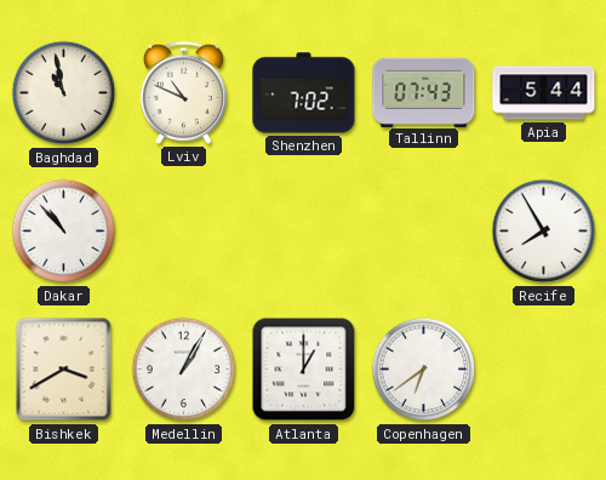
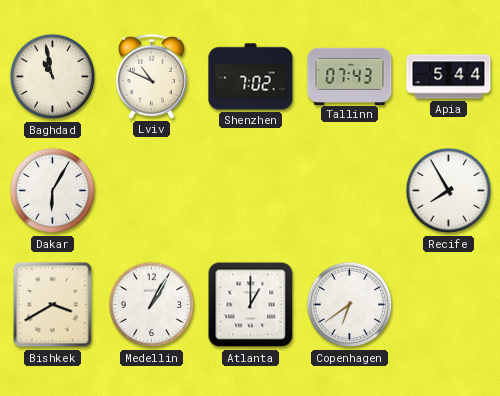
Dakar: 10:53 -> 6:05
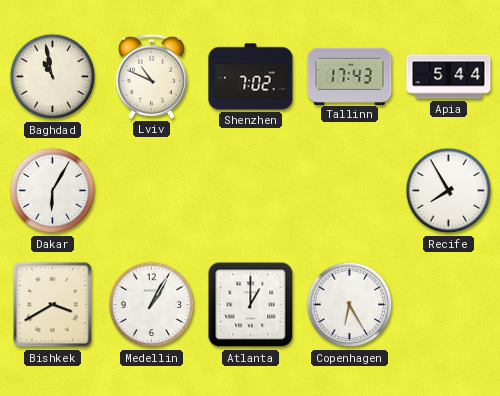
Tallinn: 07:43 -> 17:43
Copenhagen: 6:39 -> 6:25
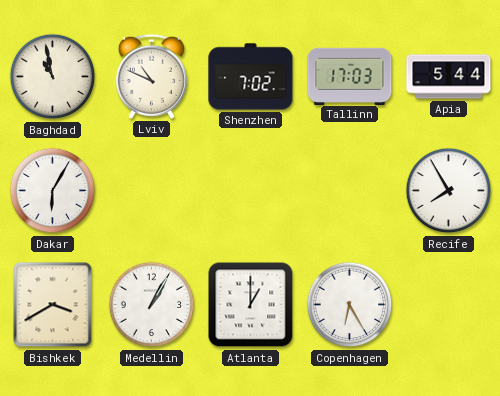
Tallinn: 17:43 -> 17:03
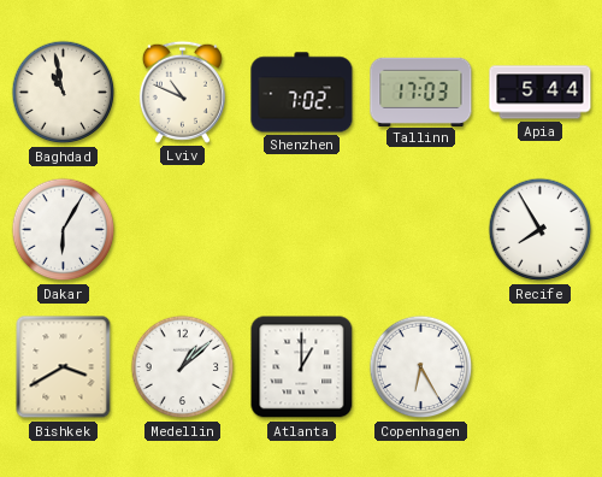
Medellin: 1:05 -> 1:08
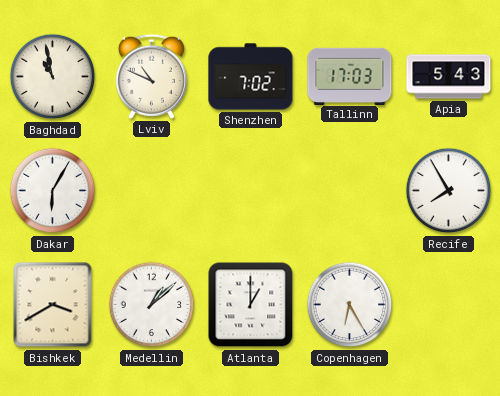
Apia: 5:44 -> 5:43
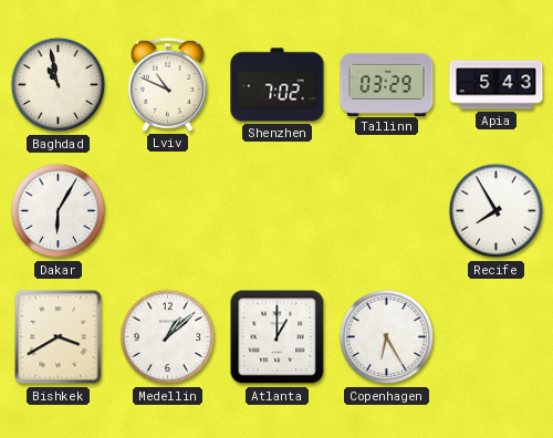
Tallinn: 17:03 -> 03:29
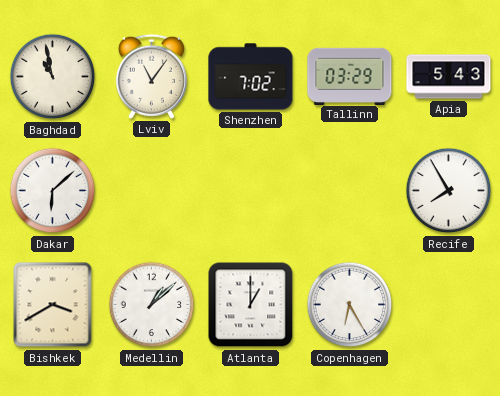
Lviv: 10:49 -> 11:06
Dakar: 6:05 -> 6:08
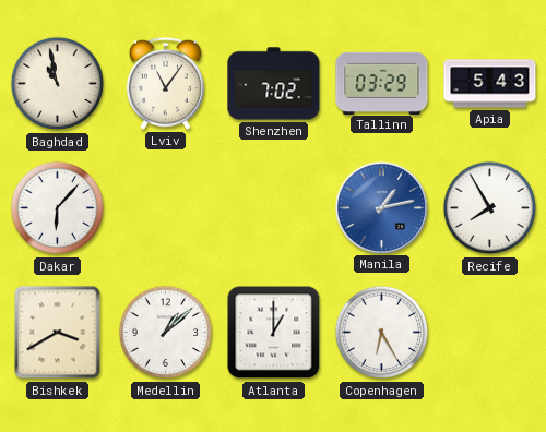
Dakar: 6:08 -> 6:07
Manila: none -> 1:13
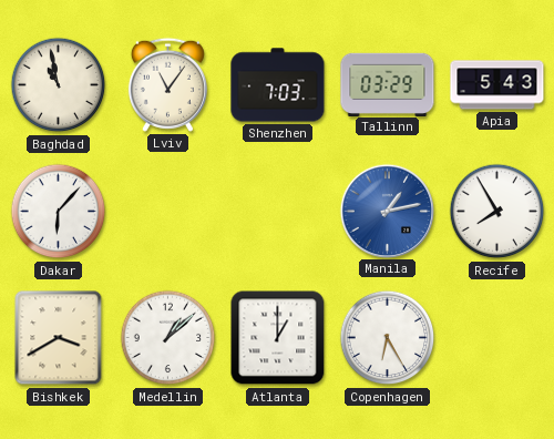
Shenzhen: 7:02 -> 7:03
